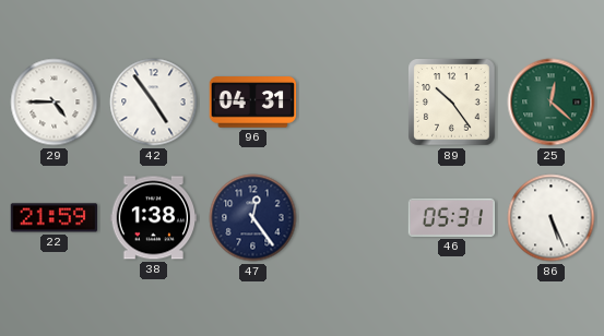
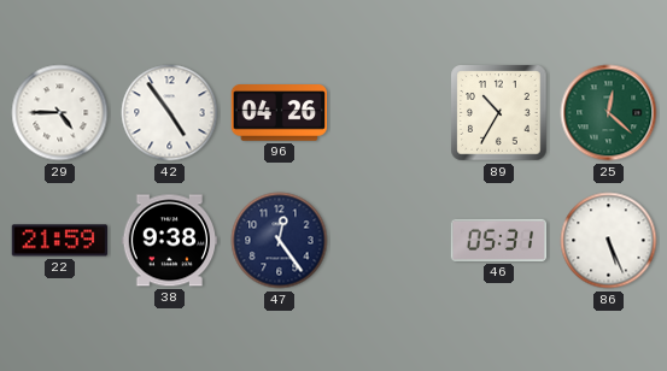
96: 04:31 -> 04:26
89: 10:24 -> 10:35
38: 1:38 -> 9:38
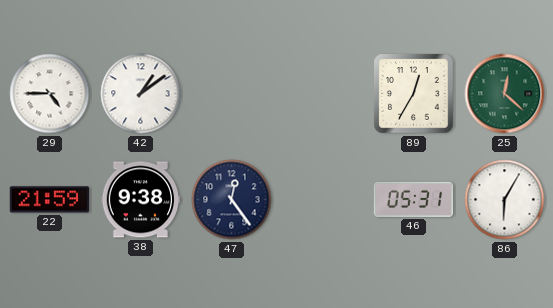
42: 4:54 -> 1:09
96: 04:26 -> none
89: 10:35 -> 12:35
86: 5:26 -> 6:05
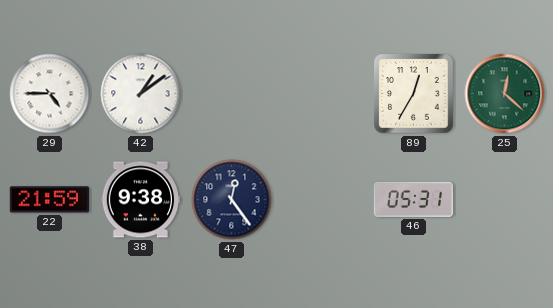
86: 6:05 -> none
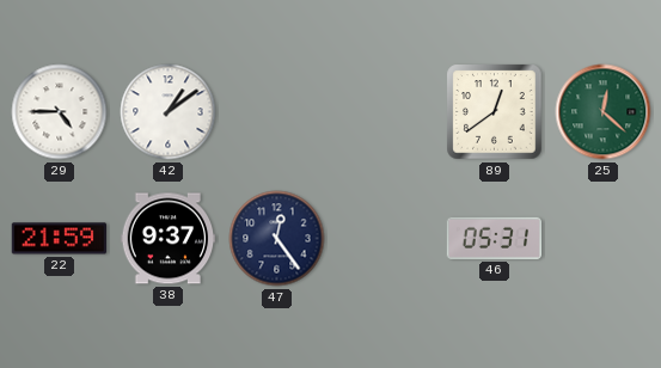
89: 12:35 -> 12:39
38: 9:38 -> 9:37
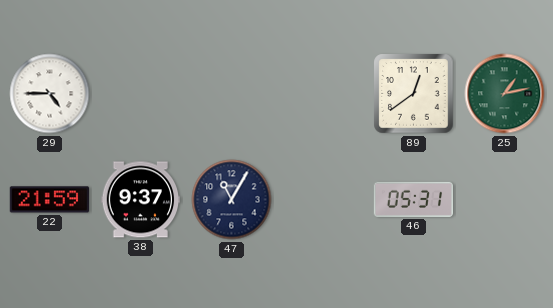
42: 1:09 -> none
25: 12:22 -> 1:13
47: 12:24 -> 11:05
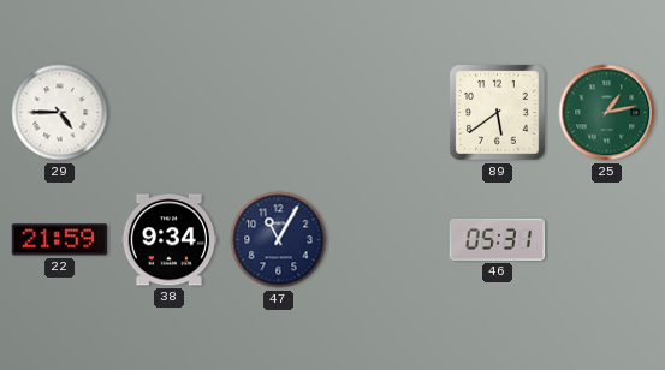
89: 12:39 -> 5:39
38: 9:37 -> 9:34
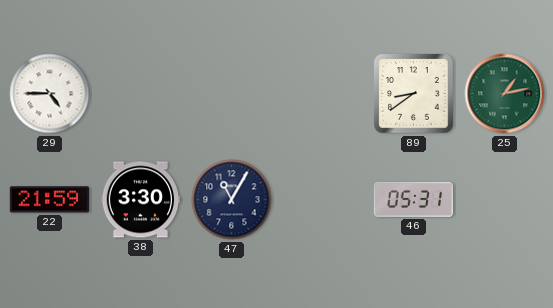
89: 5:39 -> 8:39
38: 9:34 -> 3:30
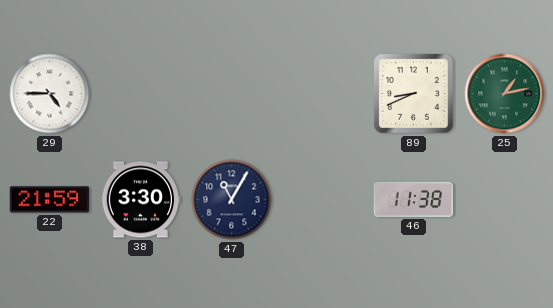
89: 8:39 -> 8:41
46: 05:31 -> 11:38
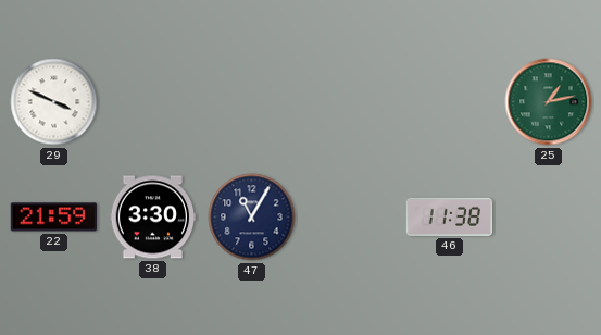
29: 4:45 -> 3:49
89: 8:41 -> none
